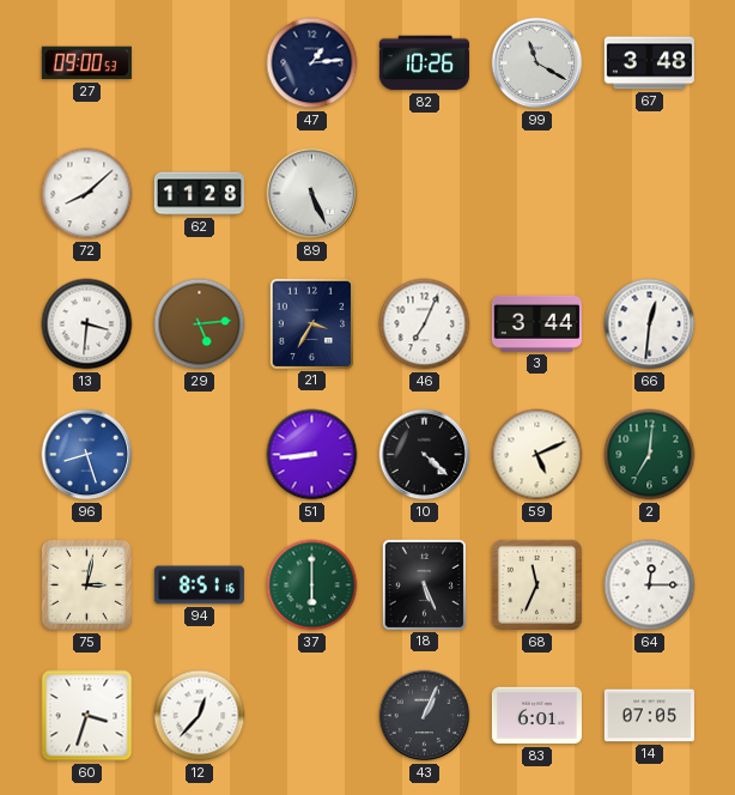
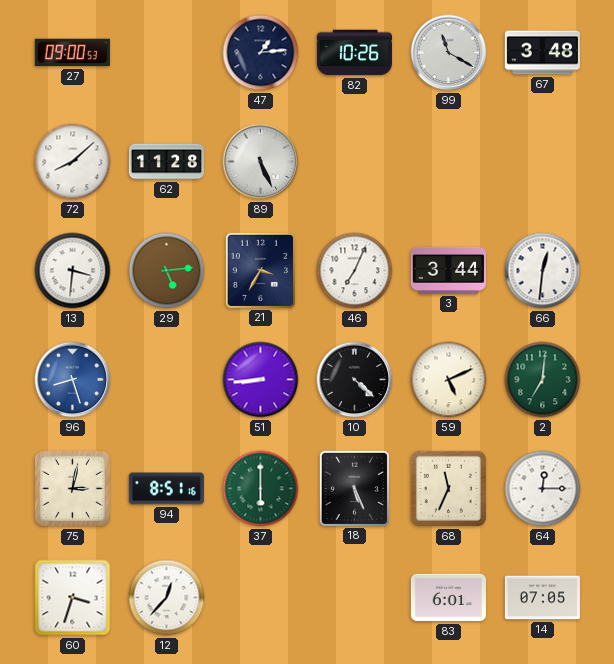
43: 1:04 -> none
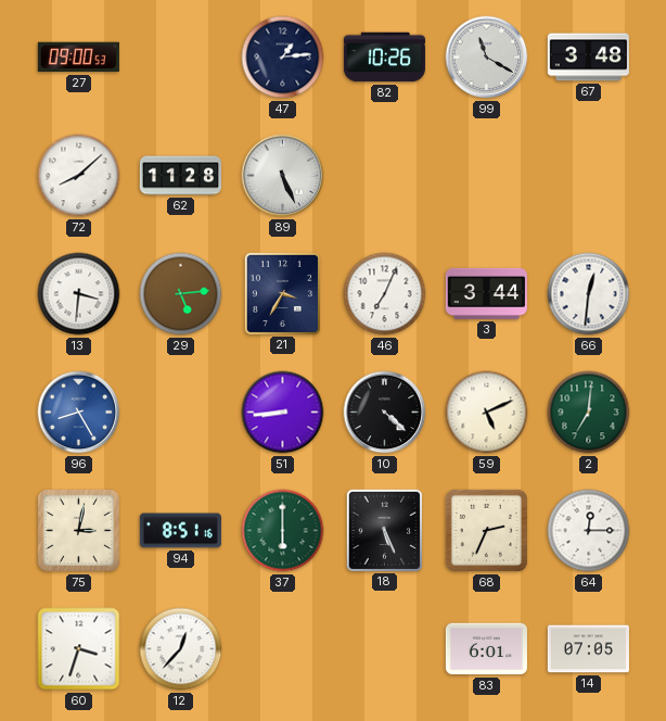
96: 8:27 -> 8:25
68: 11:34 -> 2:34
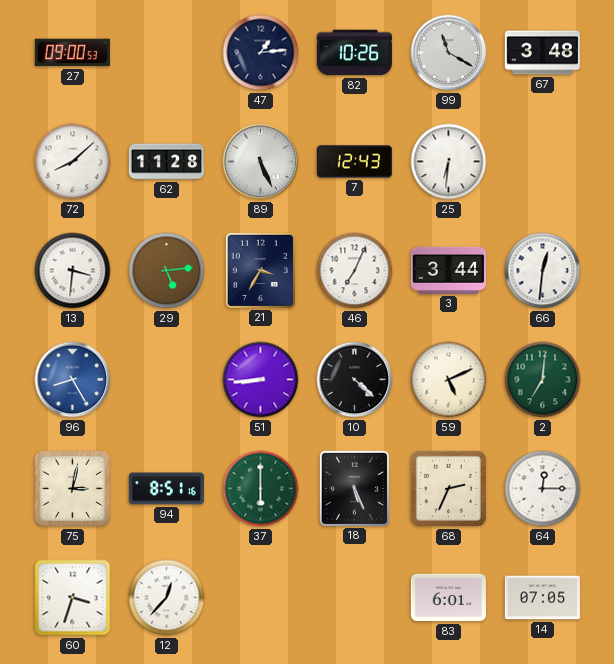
7: none -> 12:43
25: none -> 6:31
